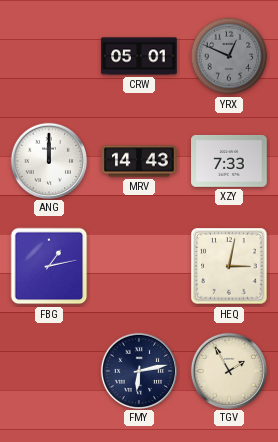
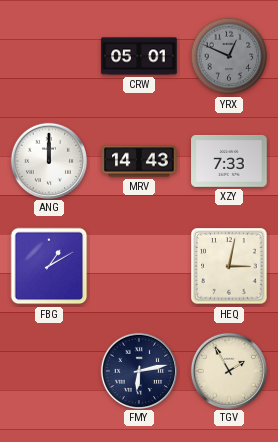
FBG: 1:13 -> 1:10
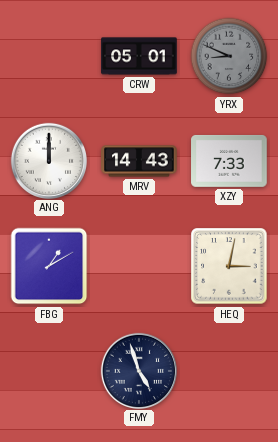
YRX: 12:49 -> 8:49
FMY: 6:13 -> 4:57
TGV: 1:55 -> none
